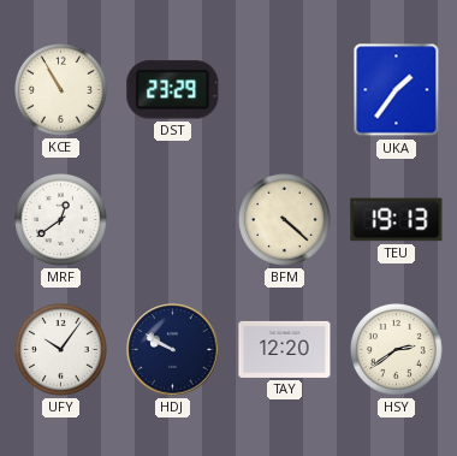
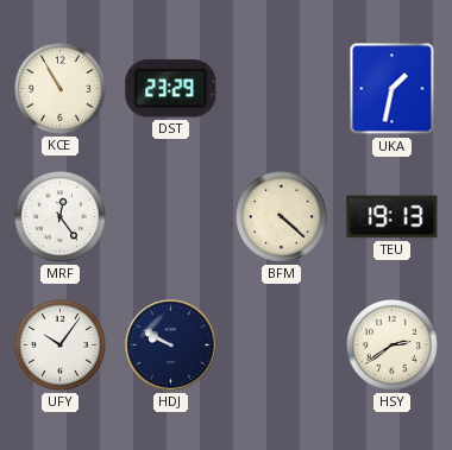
UKA: 1:36 -> 1:32
MRF: 12:39 -> 12:24
TAY: 12:20 -> none
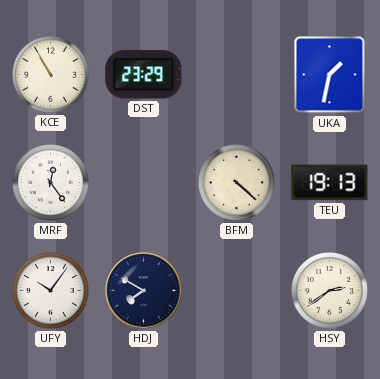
HDJ: 9:50 -> 7:50
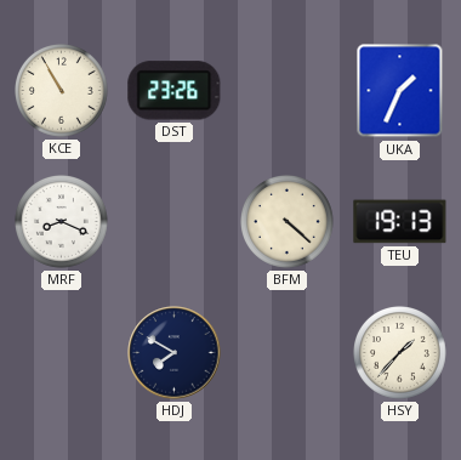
DST: 23:29 -> 23:26
UKA: 1:32 -> 1:34
MRF: 12:24 -> 8:19
UFY: 10:06 -> none
HSY: 2:39 -> 1:37
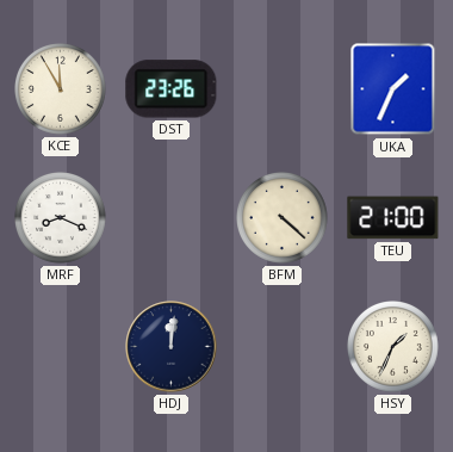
KCE: 10:55 -> 11:55
TEU: 19:13 -> 21:00
HDJ: 7:50 -> 12:01
HSY: 1:37 -> 1:34
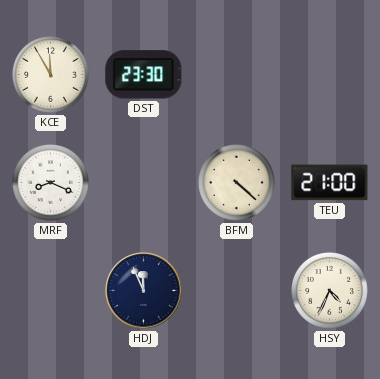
DST: 23:26 -> 23:30
UKA: 1:34 -> none
HDJ: 12:01 -> 11:56
HSY: 1:34 -> 4:34
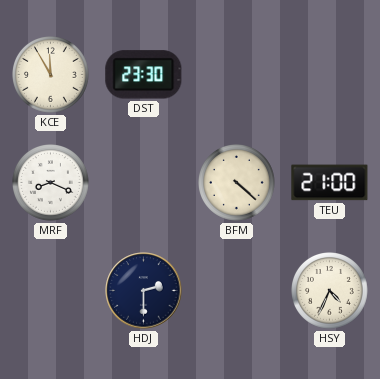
HDJ: 11:56 -> 2:30
